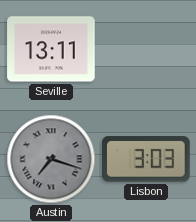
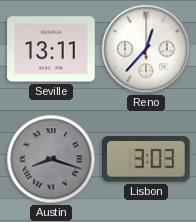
Reno: none -> 12:37
Austin: 7:18 -> 8:18
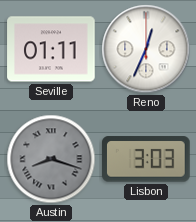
Seville: 13:11 -> 01:11
Reno: 12:37 -> 12:34
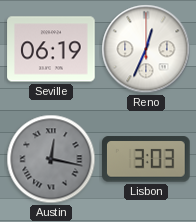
Seville: 01:11 -> 06:19
Austin: 8:18 -> 12:17
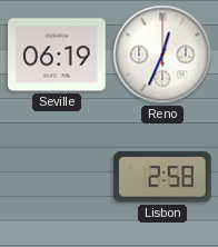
Austin: 12:17 -> none
Lisbon: 3:03 -> 2:58
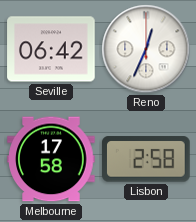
Seville: 06:19 -> 06:42
Melbourne: none -> 17:58
